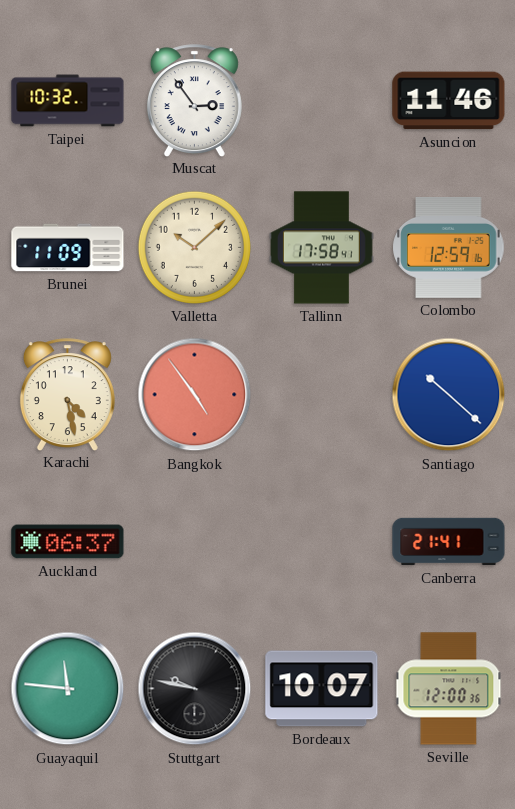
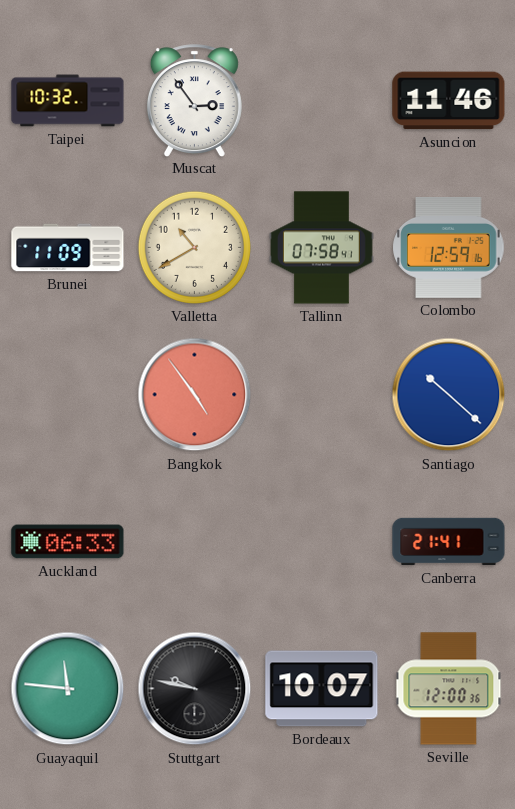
Valletta: 10:08 -> 10:40
Tallinn: 17:58 -> 07:58
Karachi: 4:28 -> none
Auckland: 06:37 -> 06:33
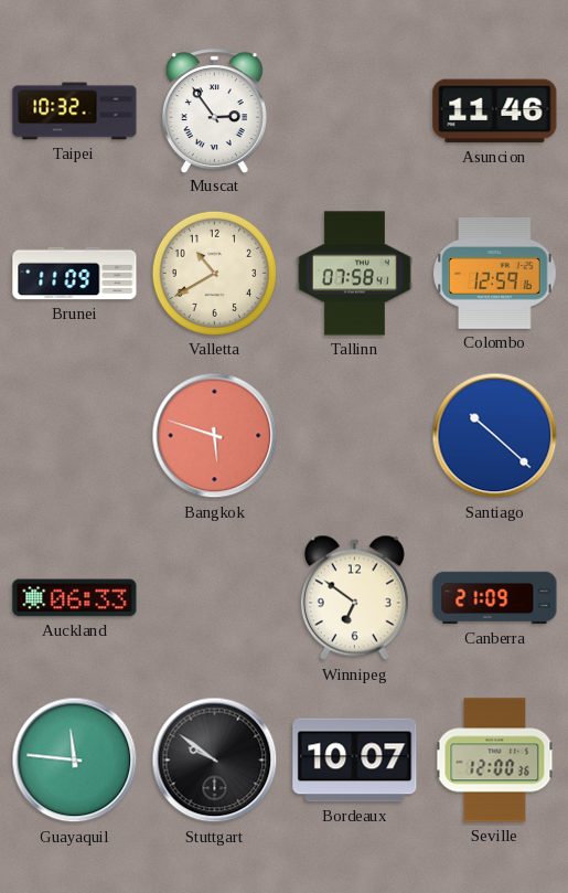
Bangkok: 4:54 -> 5:48
Winnipeg: none -> 6:51
Canberra: 21:41 -> 21:09
Stuttgart: 9:47 -> 9:51
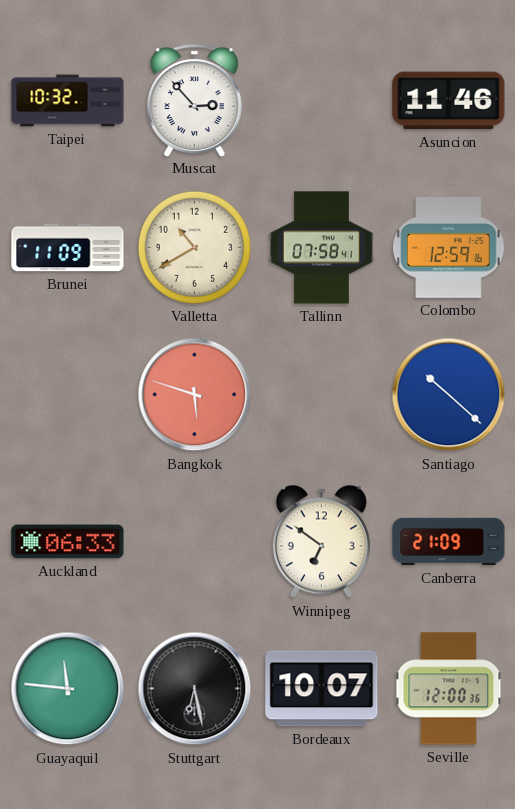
Muscat: 2:54 -> 2:53
Stuttgart: 9:51 -> 6:28
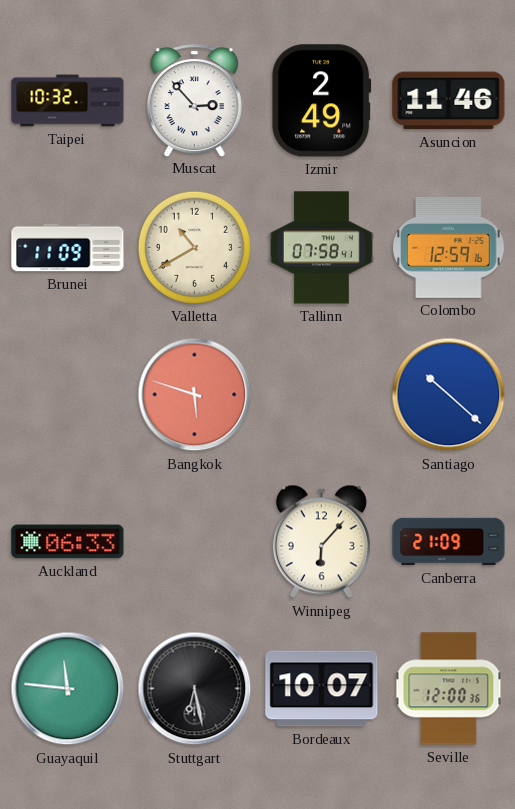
Izmir: none -> 2:49
Winnipeg: 6:51 -> 6:07
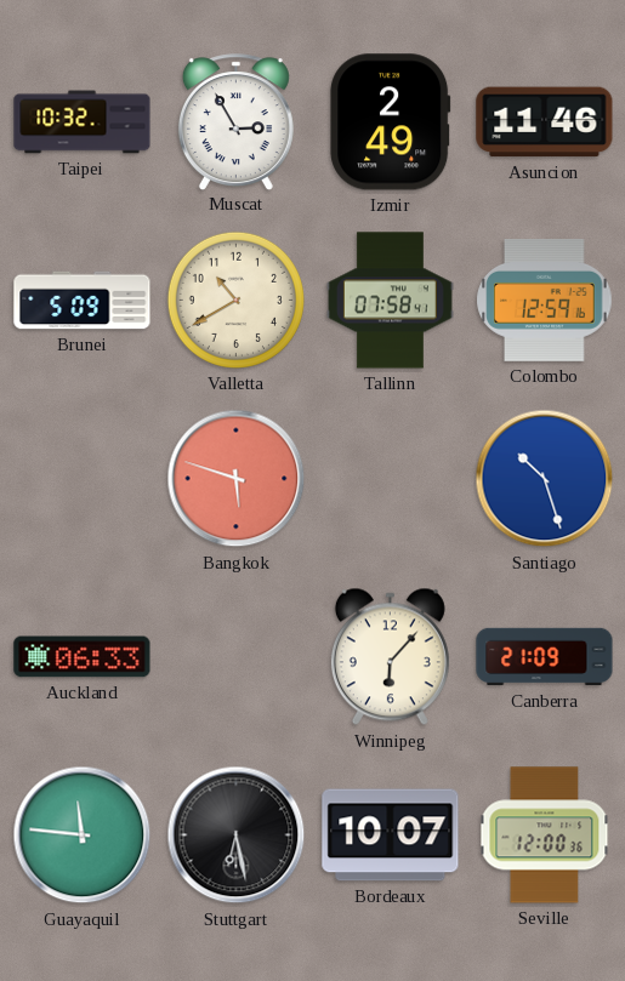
Muscat: 2:53 -> 2:55
Brunei: 11:09 -> 5:09
Santiago: 10:22 -> 10:27
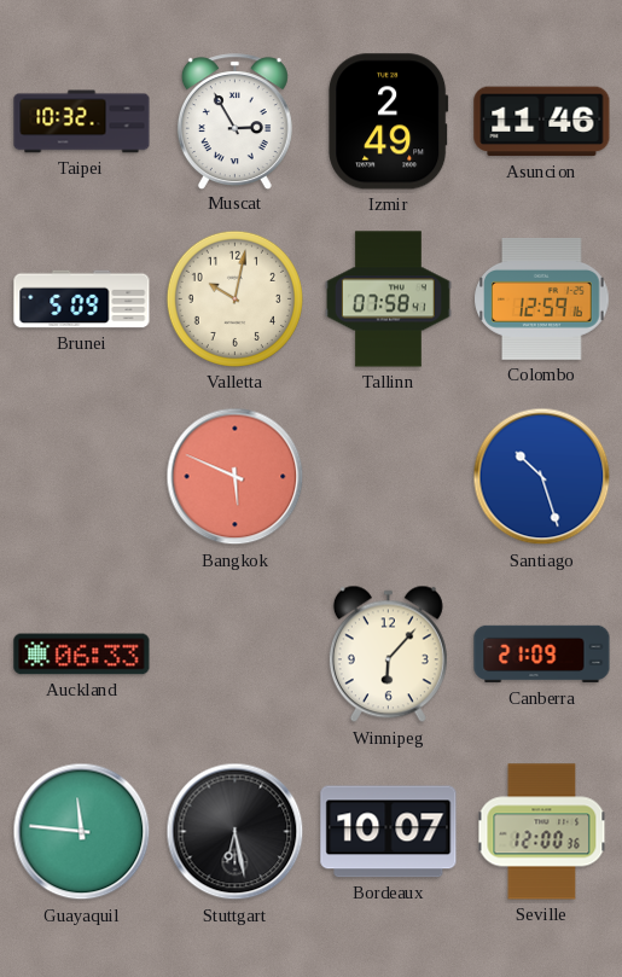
Valletta: 10:40 -> 10:02
Bangkok: 5:48 -> 5:49
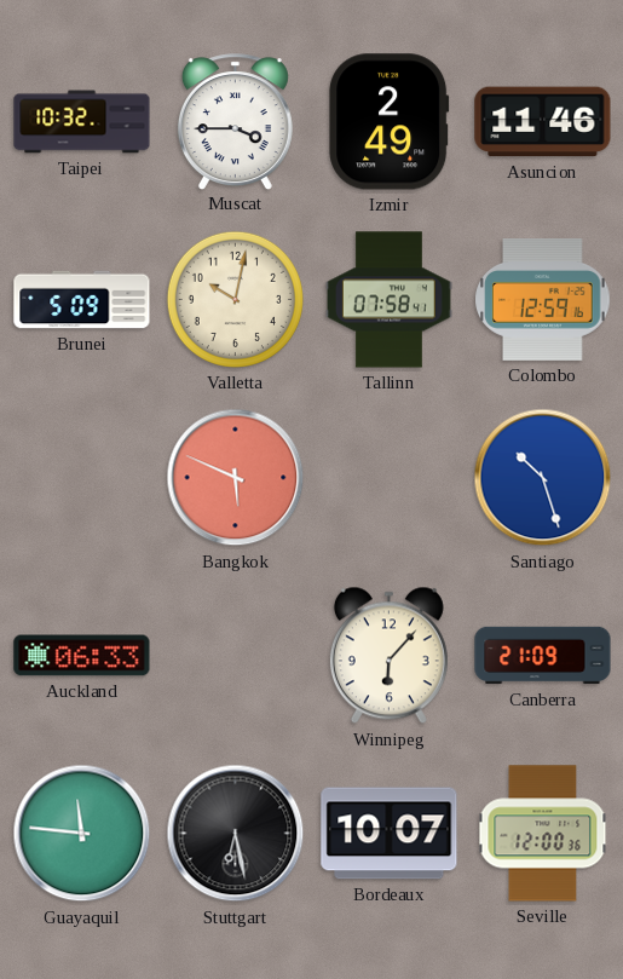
Muscat: 2:55 -> 3:45
